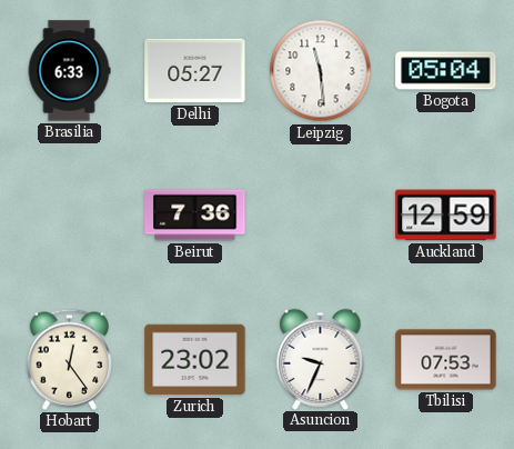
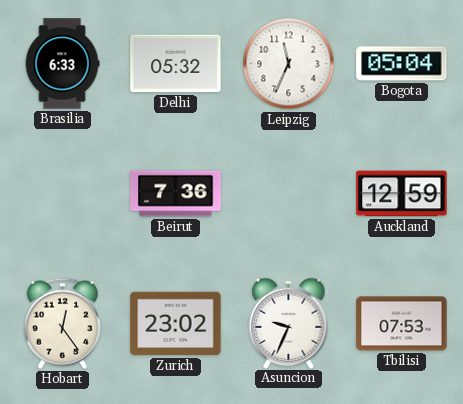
Delhi: 05:27 -> 05:32
Leipzig: 11:29 -> 11:34
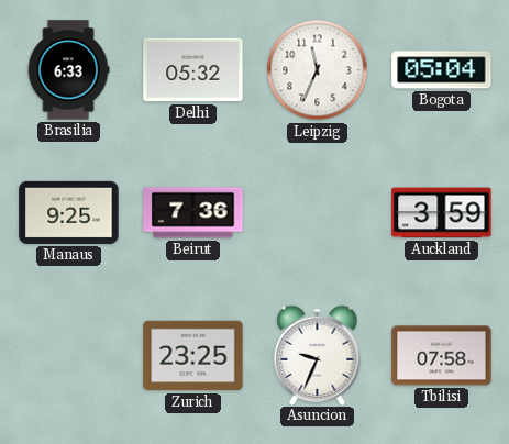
Manaus: none -> 9:25
Auckland: 12:59 -> 3:59
Hobart: 12:24 -> none
Zurich: 23:02 -> 23:25
Tbilisi: 07:53 -> 07:58
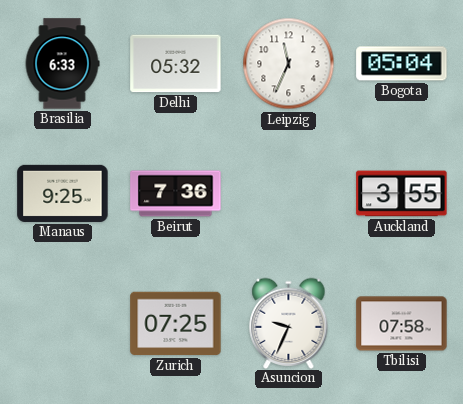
Auckland: 3:59 -> 3:55
Zurich: 23:25 -> 07:25
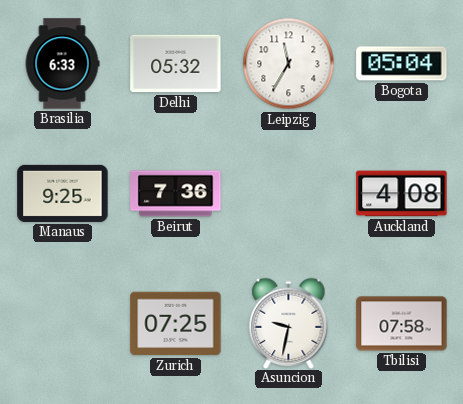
Leipzig: 11:34 -> 11:35
Auckland: 3:55 -> 4:08
Asuncion: 9:34 -> 9:32
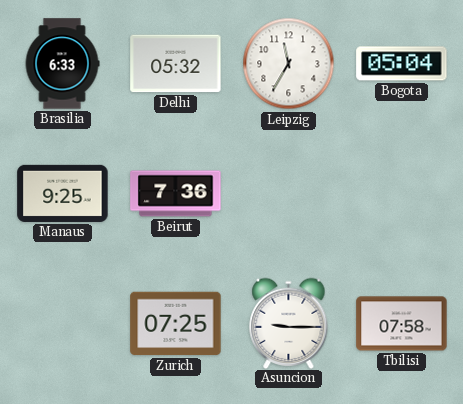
Auckland: 4:08 -> none
Asuncion: 9:32 -> 9:15
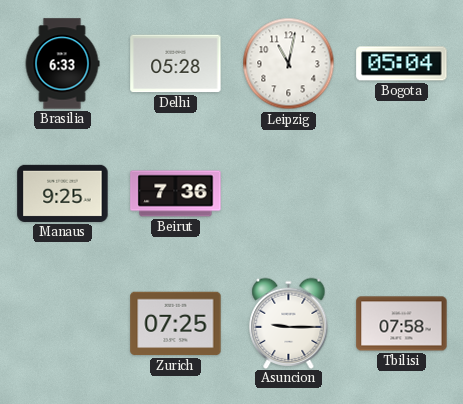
Delhi: 05:32 -> 05:28
Leipzig: 11:35 -> 11:02
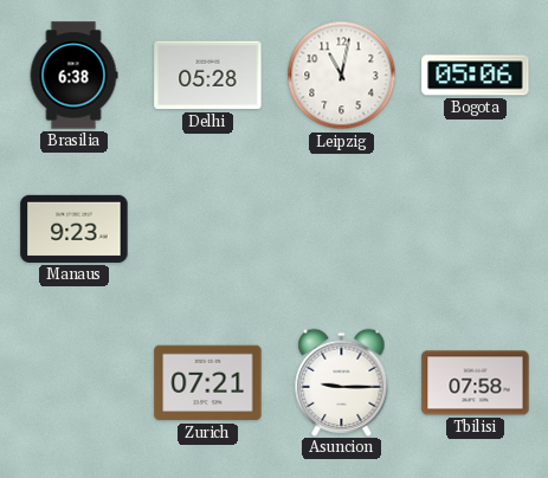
Brasilia: 6:33 -> 6:38
Bogota: 05:04 -> 05:06
Manaus: 9:25 -> 9:23
Beirut: 7:36 -> none
Zurich: 07:25 -> 07:21
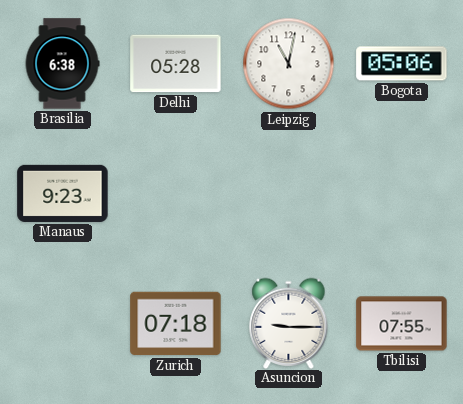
Zurich: 07:21 -> 07:18
Tbilisi: 07:58 -> 07:55
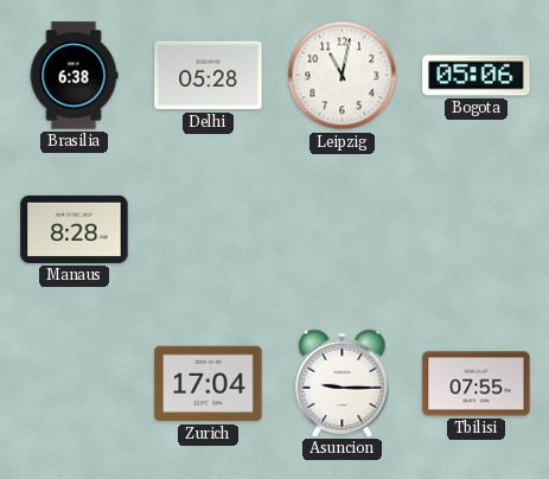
Manaus: 9:23 -> 8:28
Zurich: 07:18 -> 17:04
